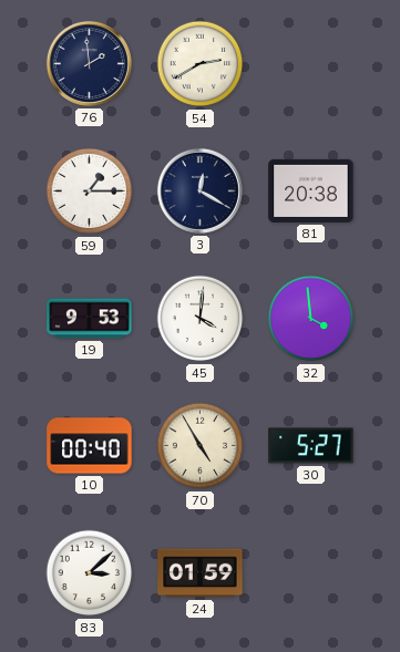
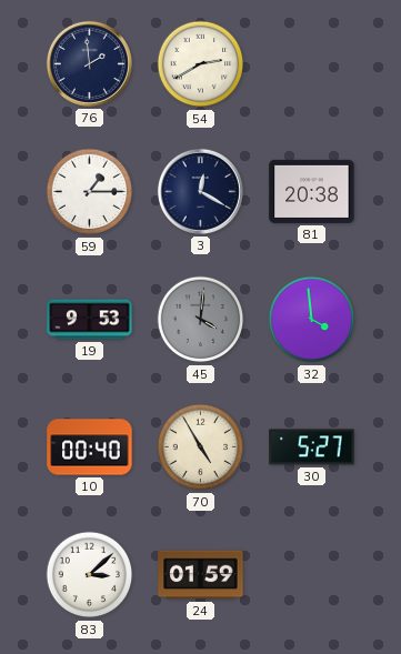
45 dial: white -> grey
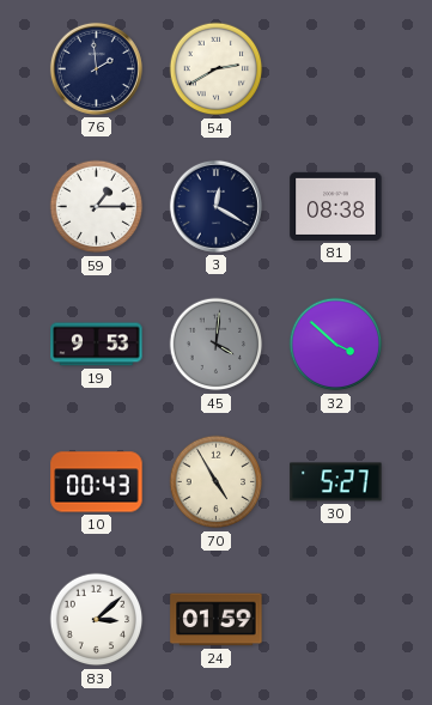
81: 20:38 -> 08:38
32: 3:59 -> 3:52
10: 00:40 -> 00:43
